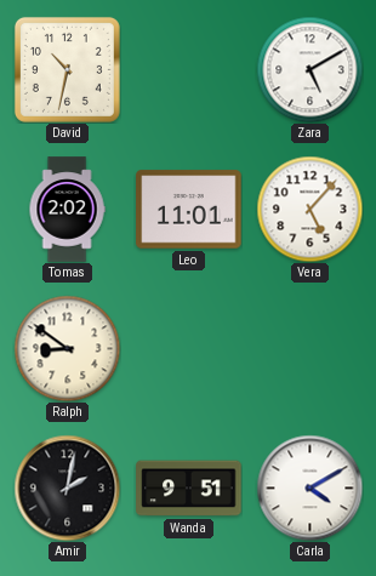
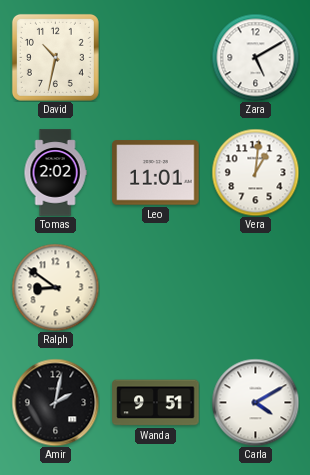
Vera: 5:07 -> 1:01
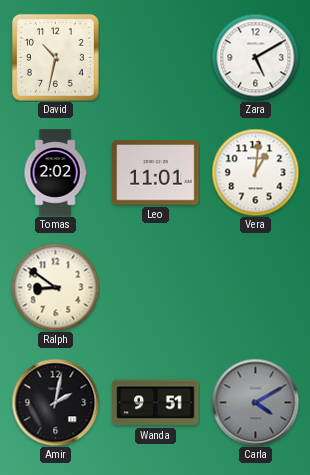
Carla dial: white -> grey
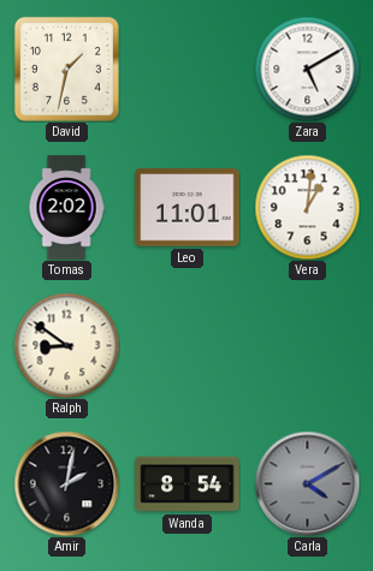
David: 10:32 -> 1:32
Wanda: 9:51 -> 8:54
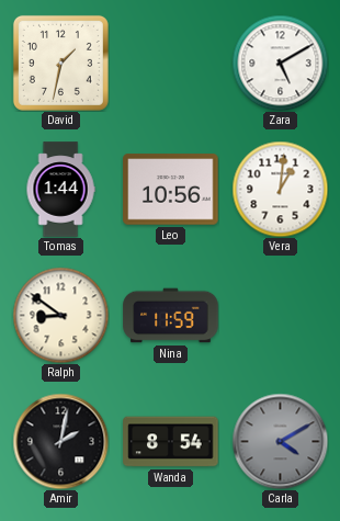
Tomas: 2:02 -> 1:44
Leo: 11:01 -> 10:56
Nina: none -> 11:59
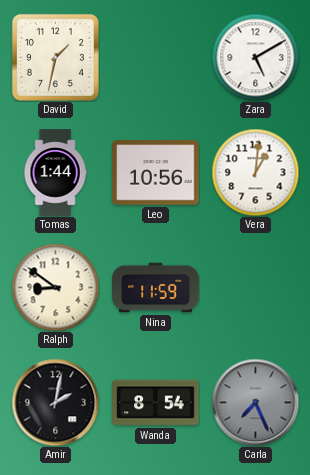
Carla: 4:10 -> 7:26
